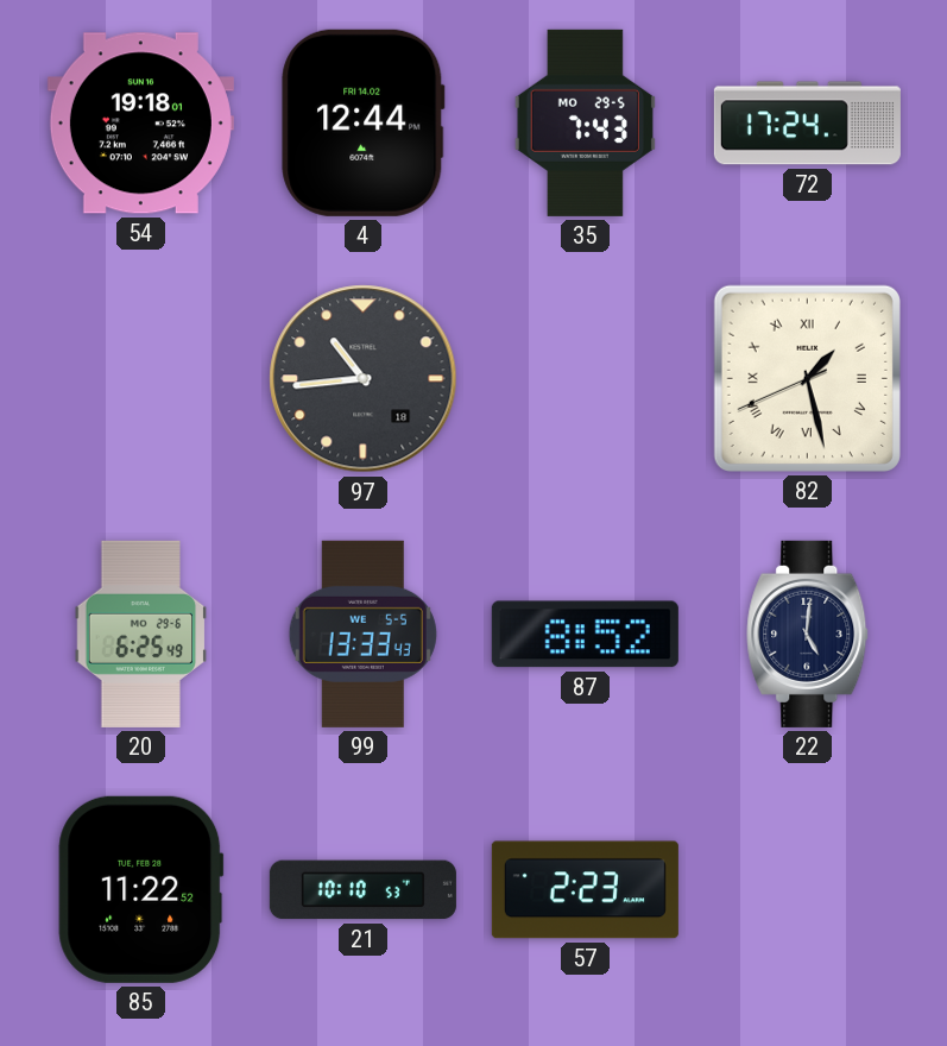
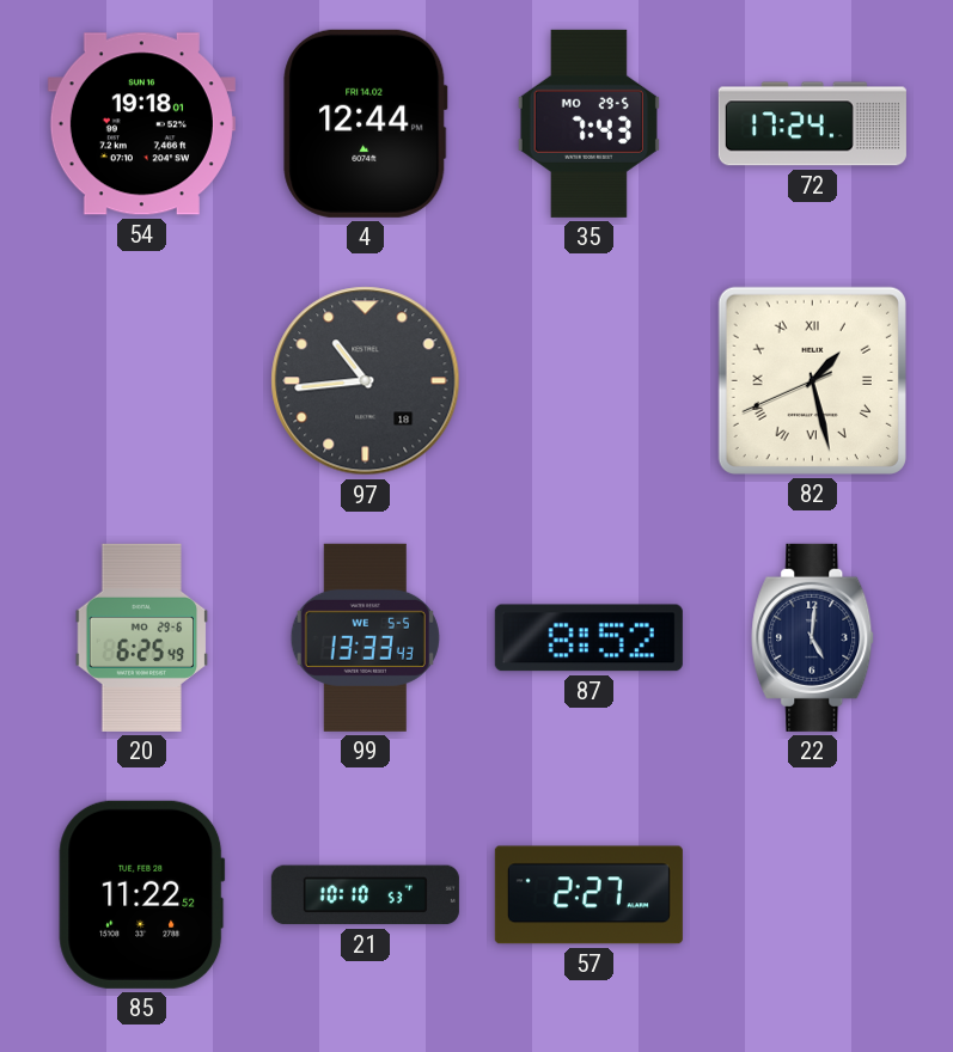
57: 2:23 -> 2:27
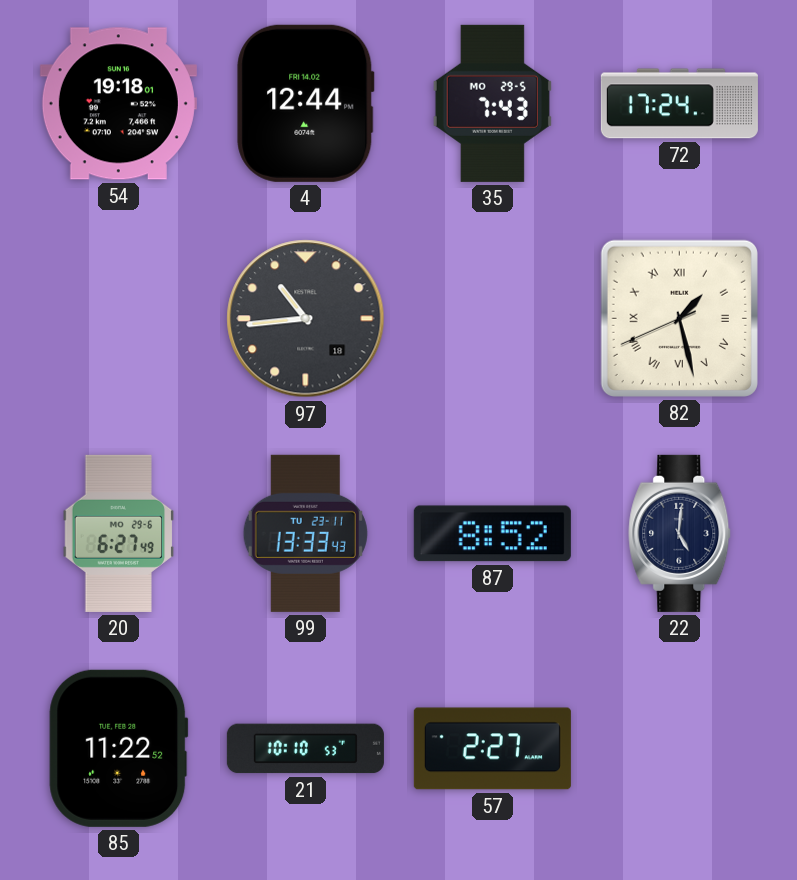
20: 6:25 -> 6:27
99 date: WE 5-5 -> TU 23-11
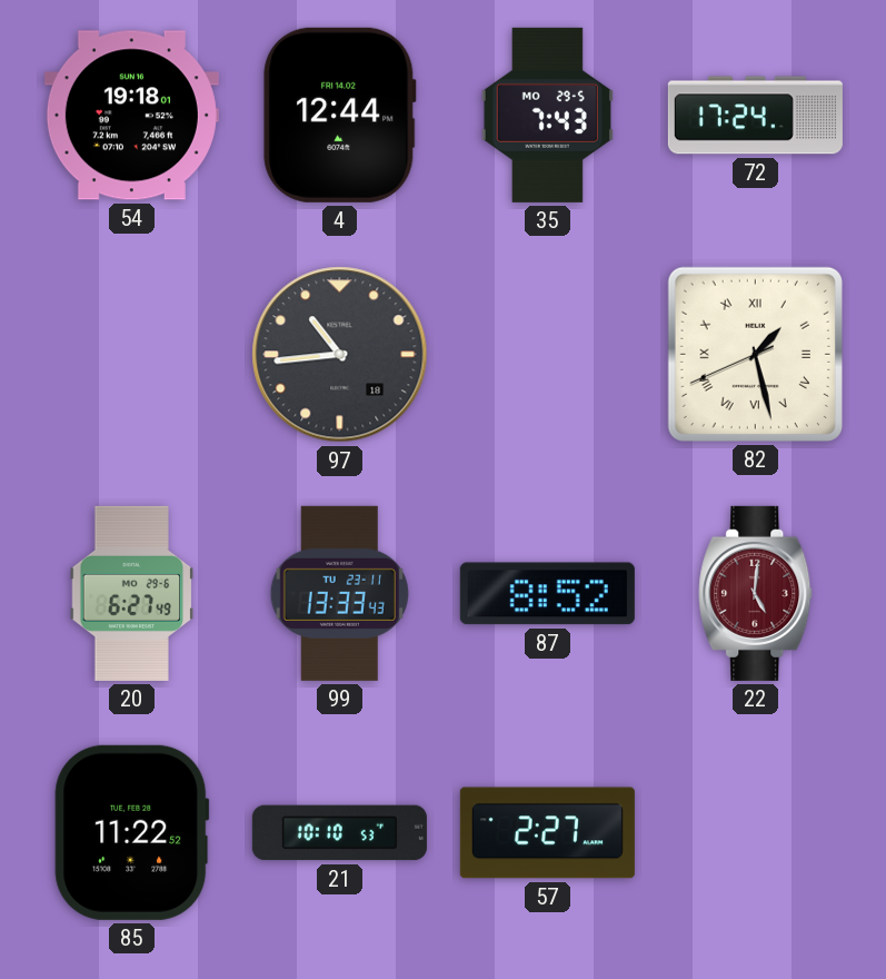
22 dial: navy -> burgundy
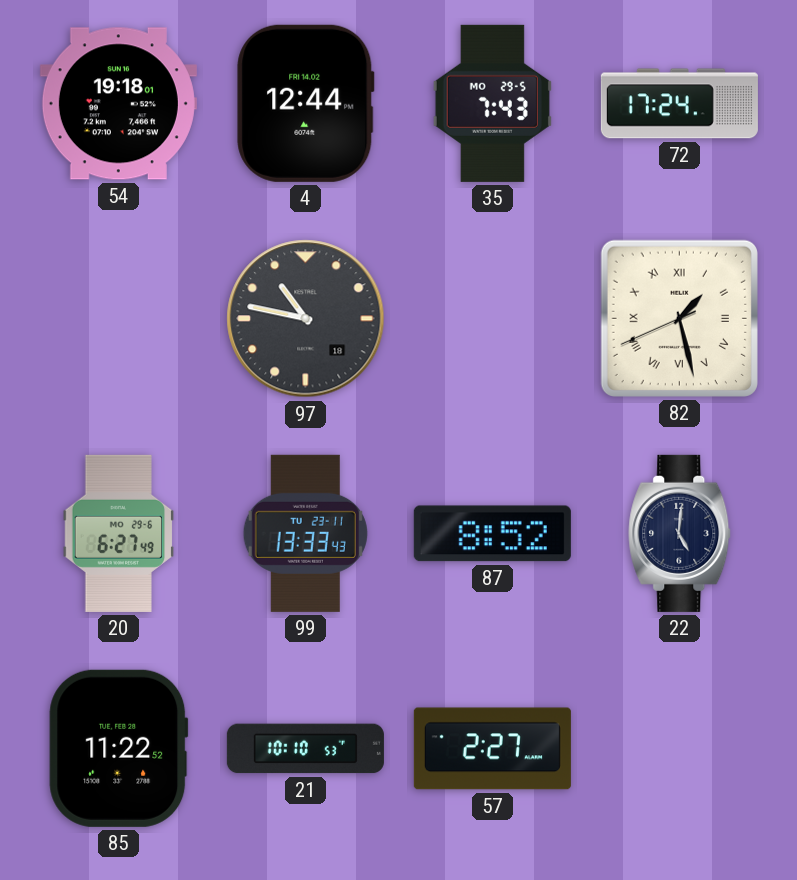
97: 10:44 -> 10:47
22 dial: burgundy -> navy
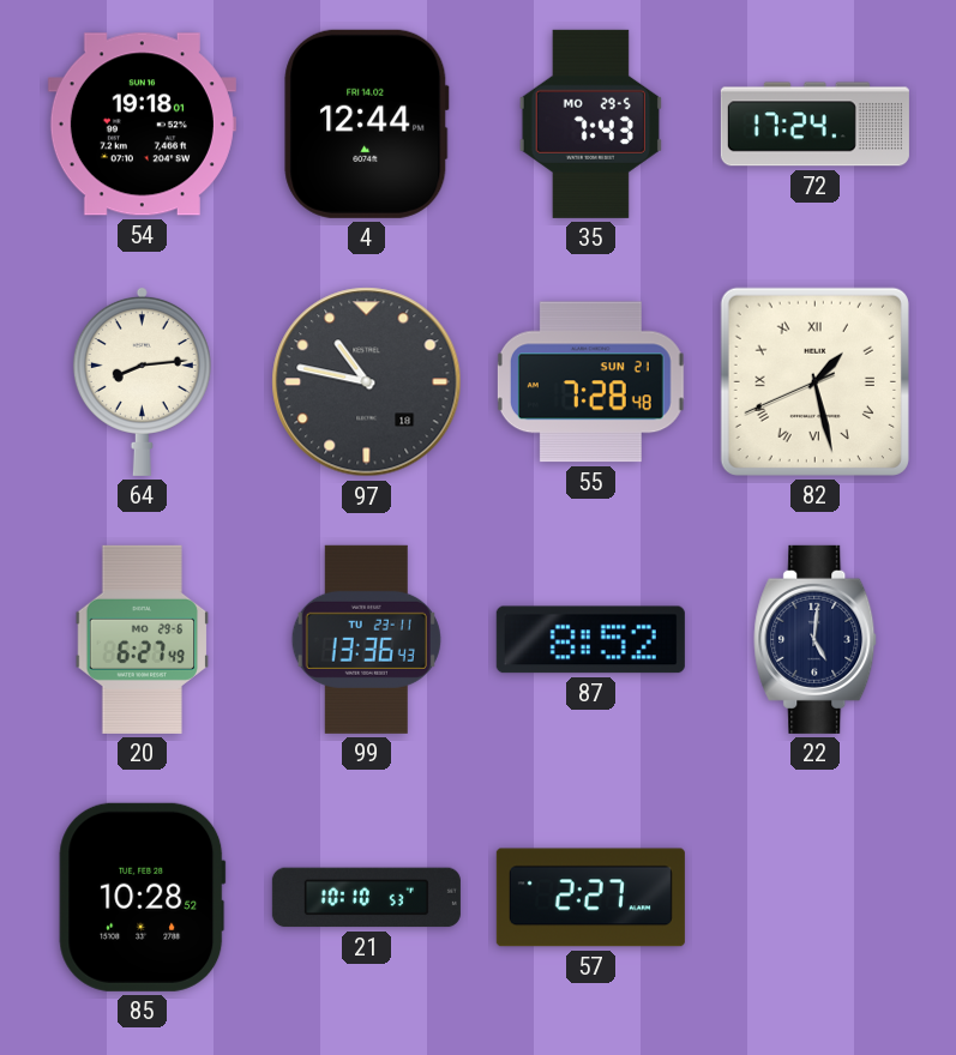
64: none -> 8:14
55: none -> 7:28
99: 13:33 -> 13:36
85: 11:22 -> 10:28
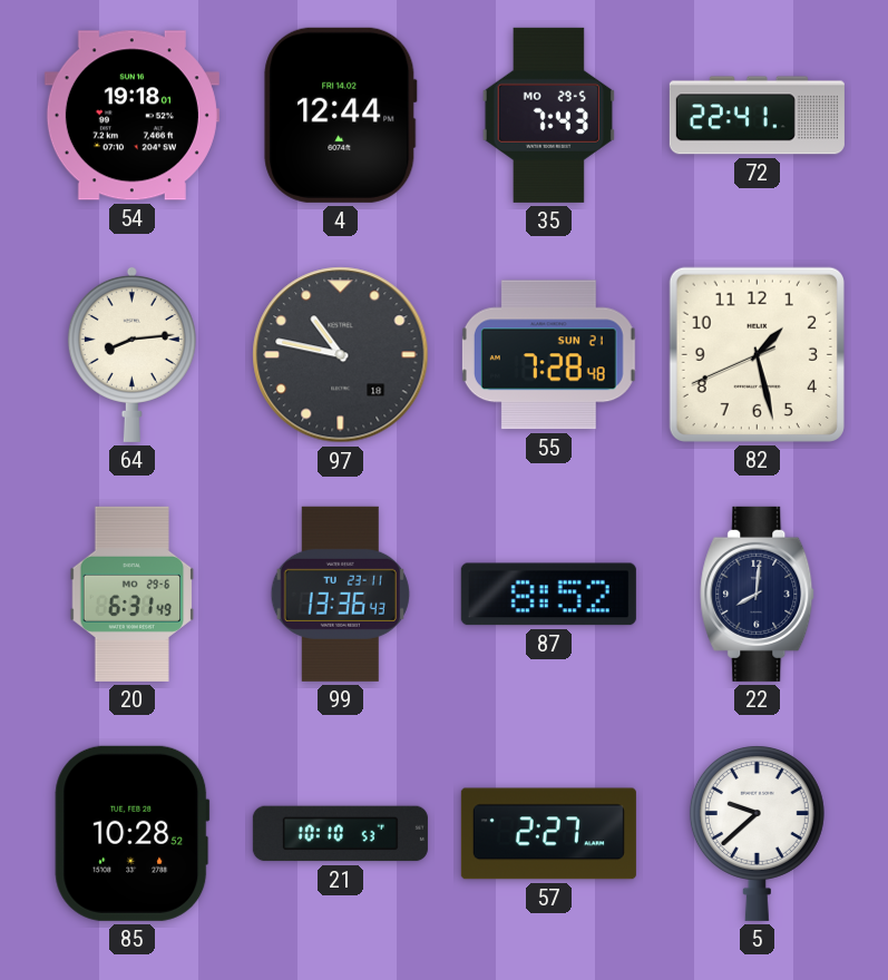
72: 17:24 -> 22:41
82 numerals: Roman -> Arabic
20: 6:27 -> 6:31
22: 5:01 -> 8:01
5: none -> 9:38
